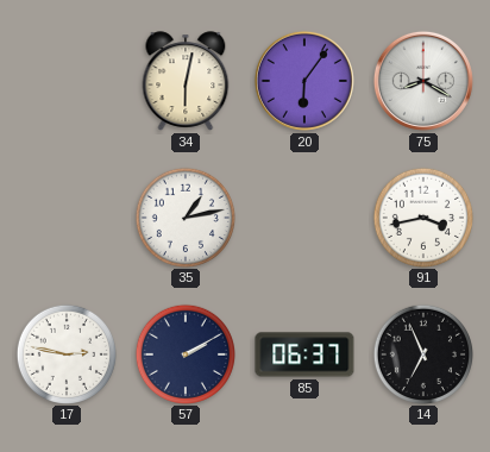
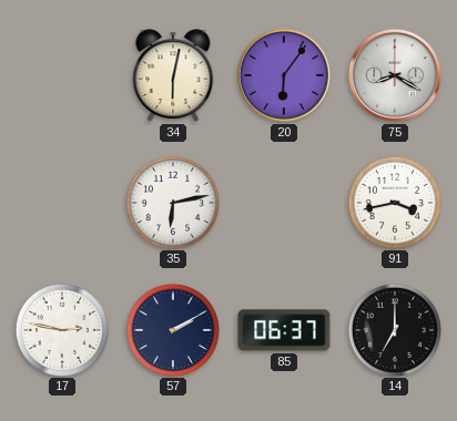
35: 1:13 -> 6:13
14: 6:56 -> 7:00
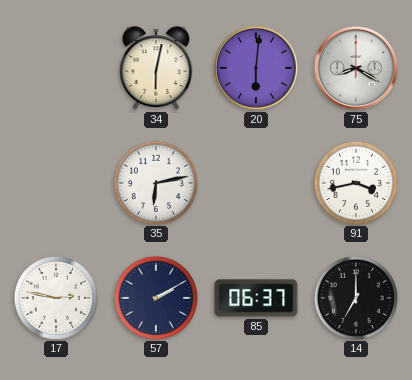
20: 6:06 -> 6:01
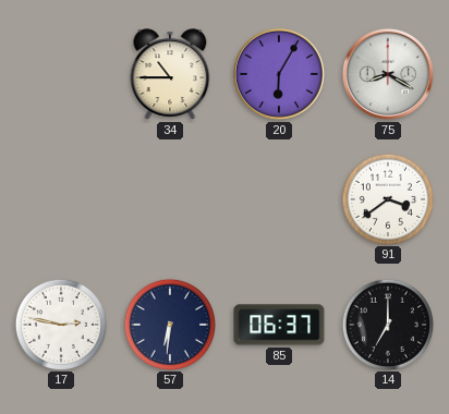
34: 6:02 -> 10:45
20: 6:01 -> 6:05
35: 6:13 -> none
91: 3:43 -> 3:39
57: 2:10 -> 6:31
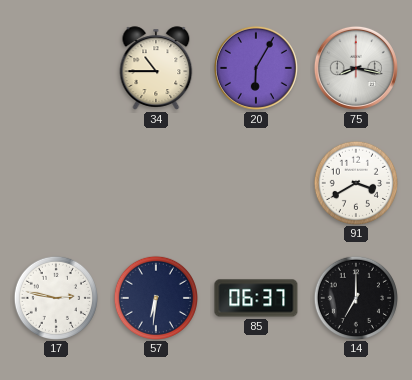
75: 8:20 -> 8:17
91: 3:39 -> 3:40
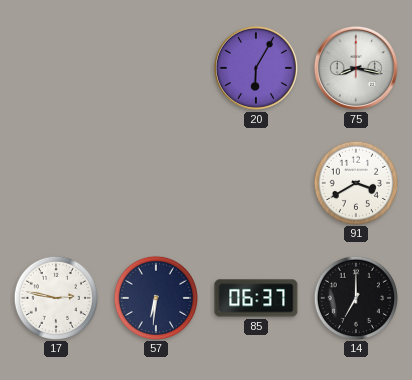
34: 10:45 -> none
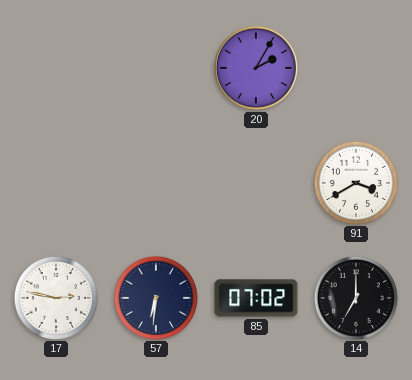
20: 6:05 -> 2:05
75: 8:17 -> none
85: 06:37 -> 07:02
